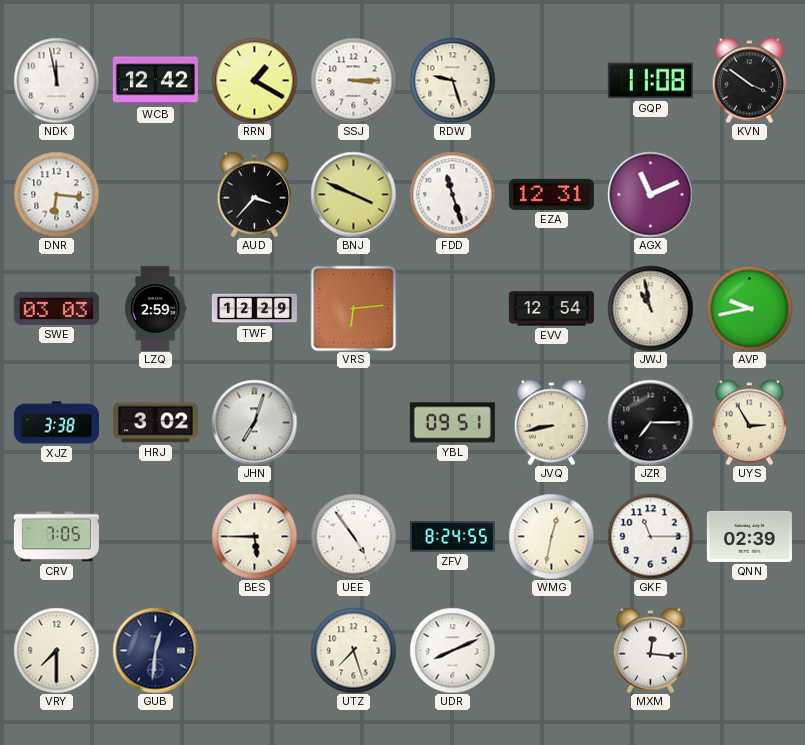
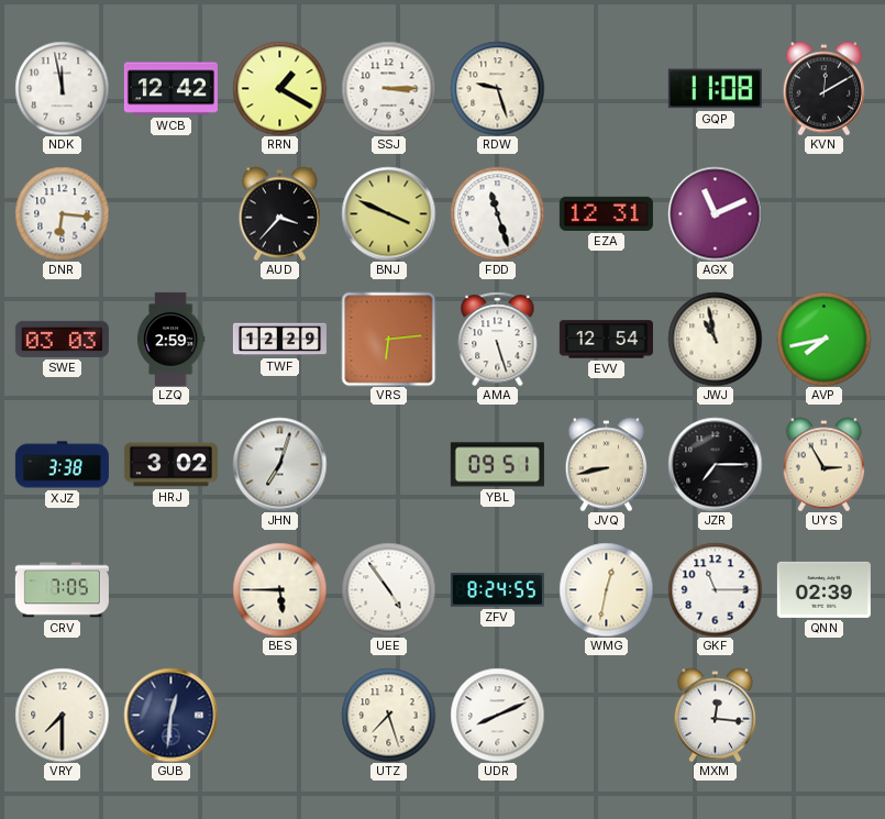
KVN: 3:51 -> 12:10
AMA: none -> 5:27
AVP: 9:43 -> 7:43
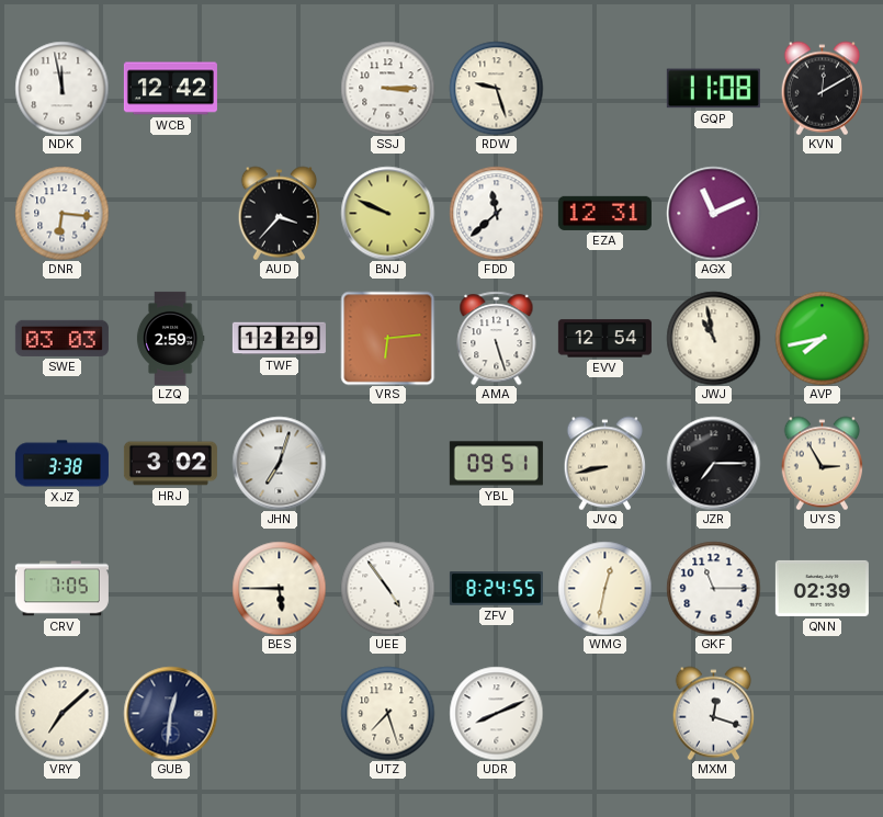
RRN: 1:20 -> none
BNJ: 3:49 -> 9:49
FDD: 11:27 -> 11:38
VRY: 7:30 -> 7:08
MXM: 12:16 -> 12:18
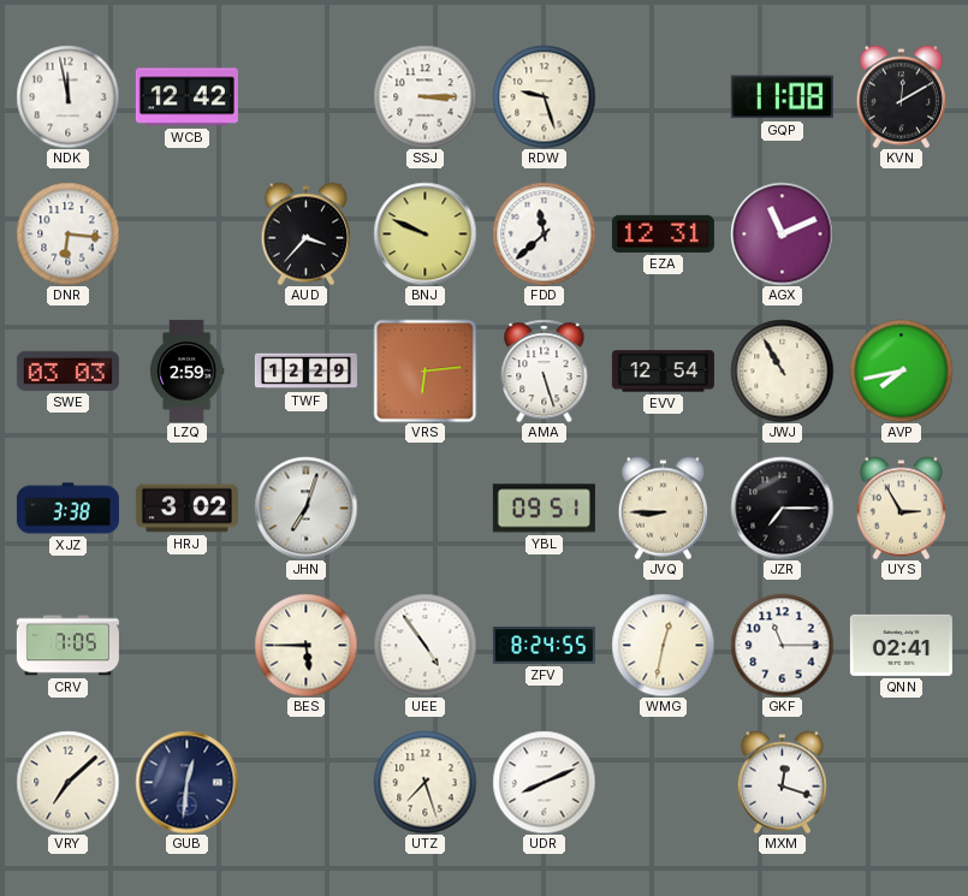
JWJ: 10:58 -> 10:55
JVQ: 8:43 -> 8:45
QNN: 02:39 -> 02:41
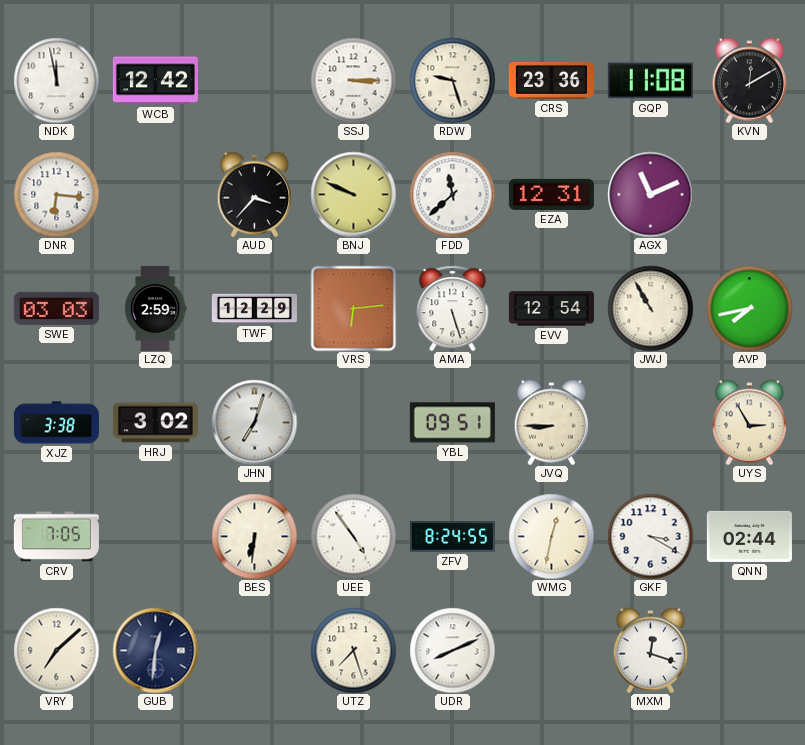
CRS: none -> 23:36
JZR: 7:15 -> none
BES: 5:45 -> 6:31
GKF: 11:15 -> 3:20
QNN: 02:41 -> 02:44
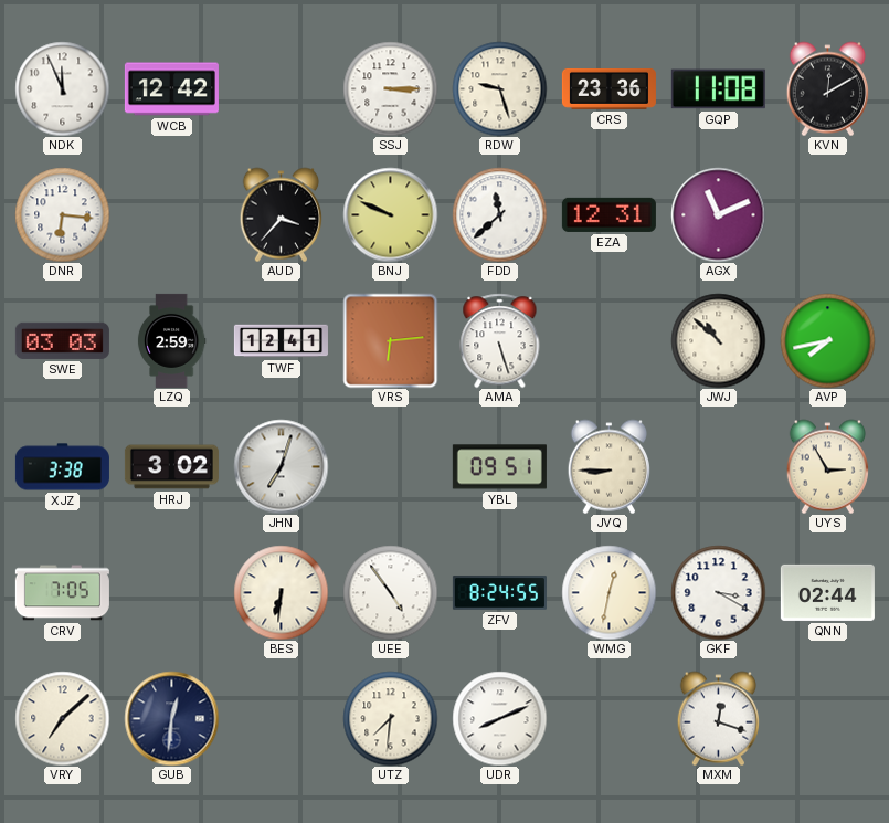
NDK: 11:58 -> 11:56
TWF: 12:29 -> 12:41
EVV: 12:54 -> none
JWJ: 10:55 -> 10:52
UTZ: 7:27 -> 7:31
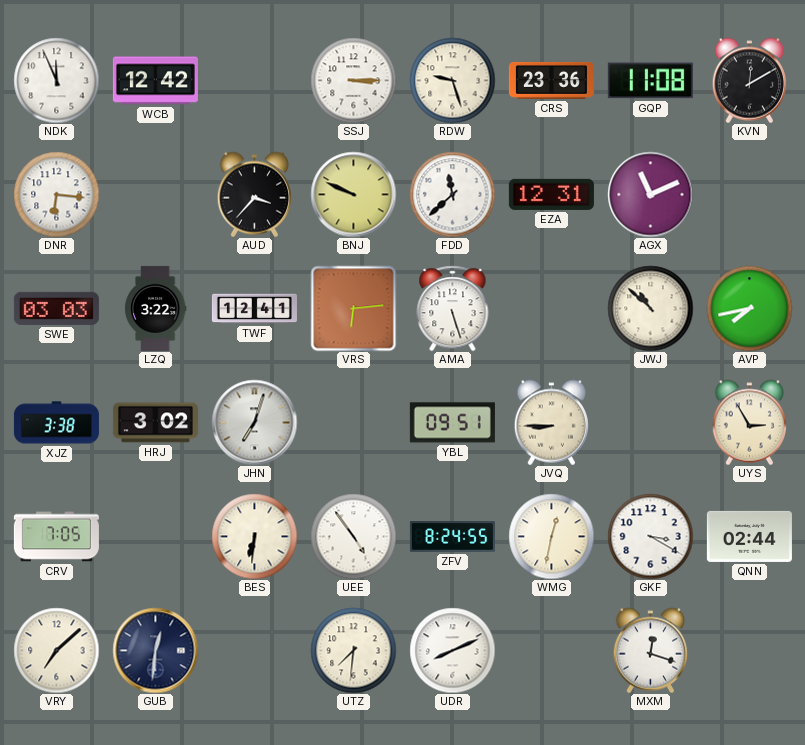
LZQ: 2:59 -> 3:22
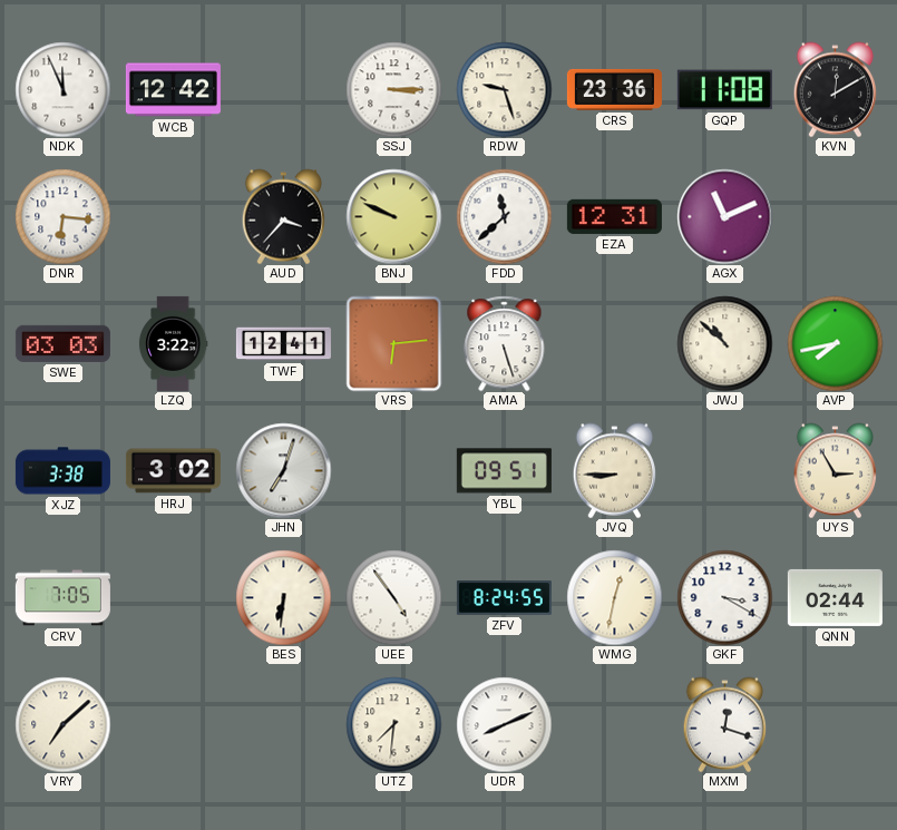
GUB: 12:31 -> none
